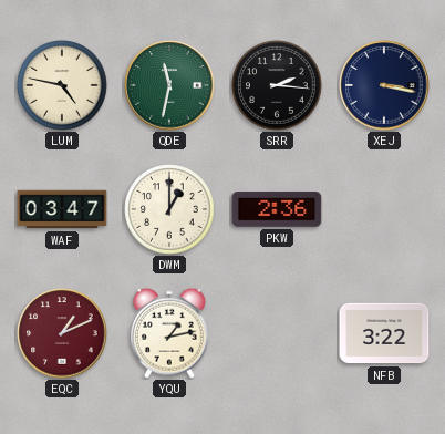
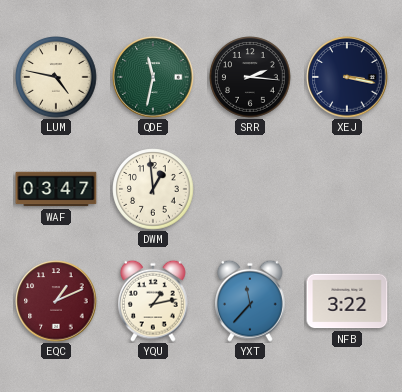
DWM: 1:00 -> 12:59
PKW: 2:36 -> none
YXT: none -> 11:37
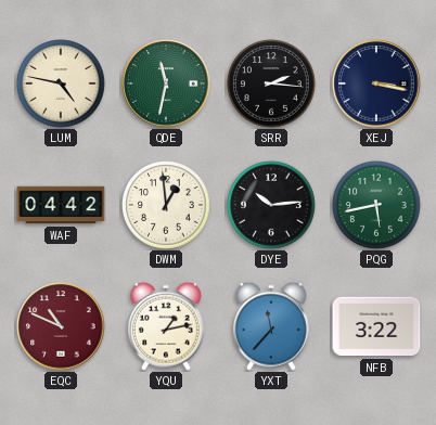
WAF: 03:47 -> 04:42
DYE: none -> 10:14
PQG: none -> 5:43
EQC: 1:11 -> 10:49
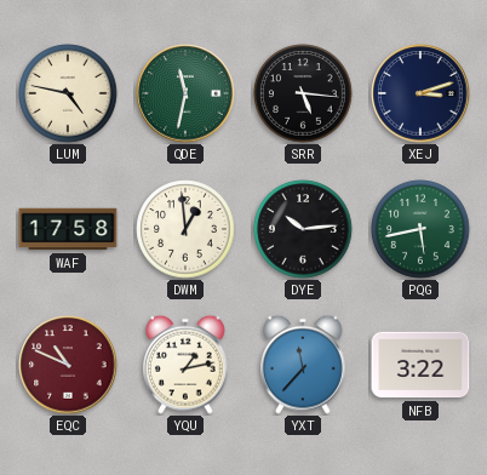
SRR: 2:16 -> 5:16
XEJ: 3:17 -> 3:12
WAF: 04:42 -> 17:58
